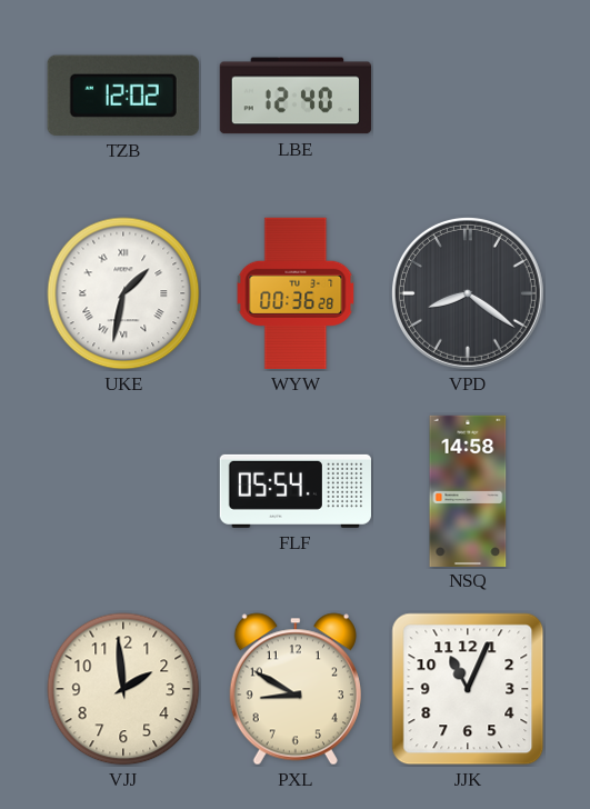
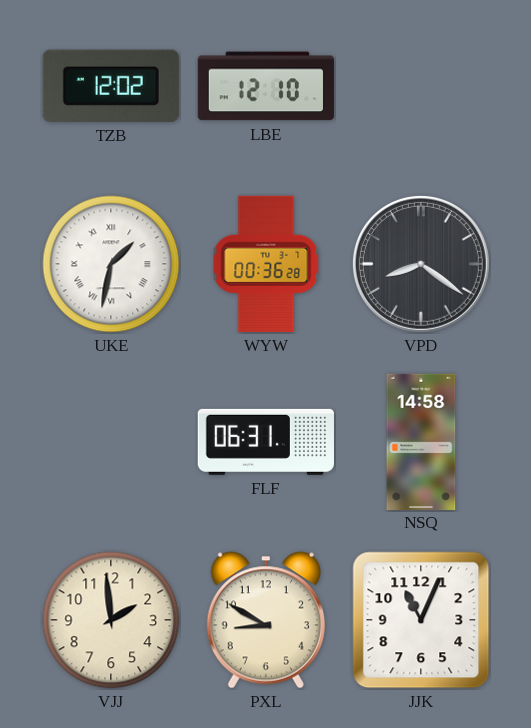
LBE: 12:40 -> 12:10
FLF: 05:54 -> 06:31
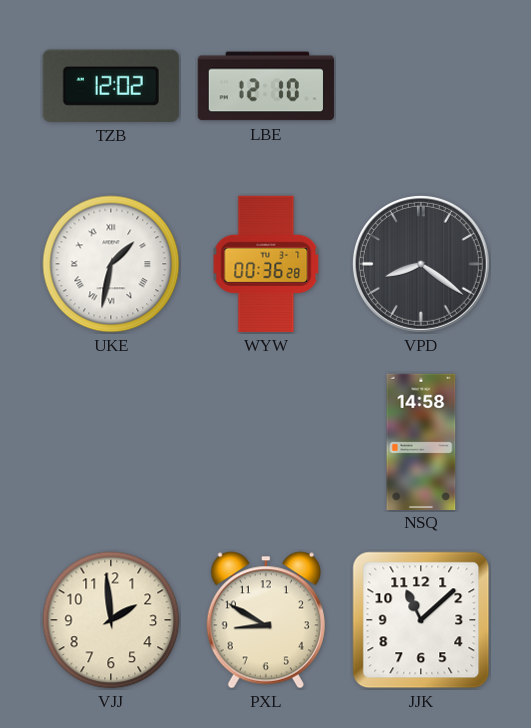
FLF: 06:31 -> none
JJK: 11:04 -> 11:08
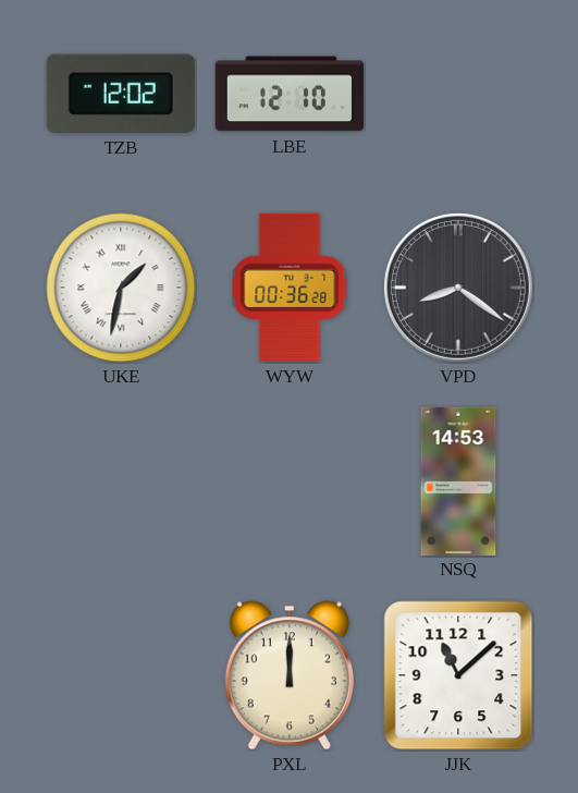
NSQ: 14:58 -> 14:53
VJJ: 1:59 -> none
PXL: 8:50 -> 12:00
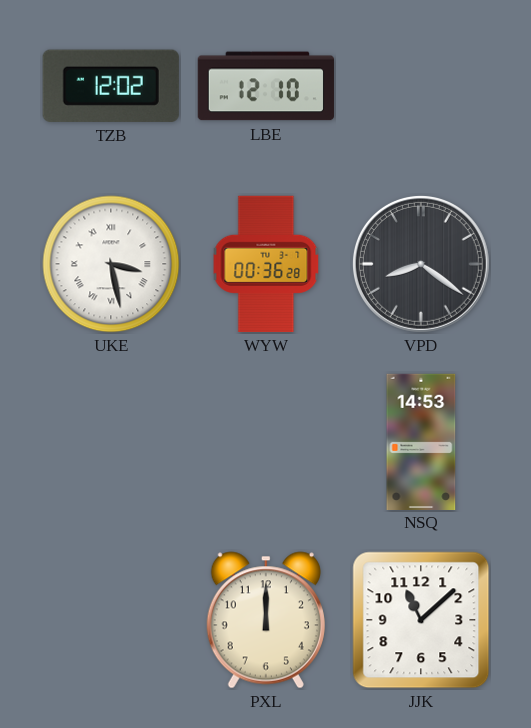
UKE: 1:32 -> 3:28
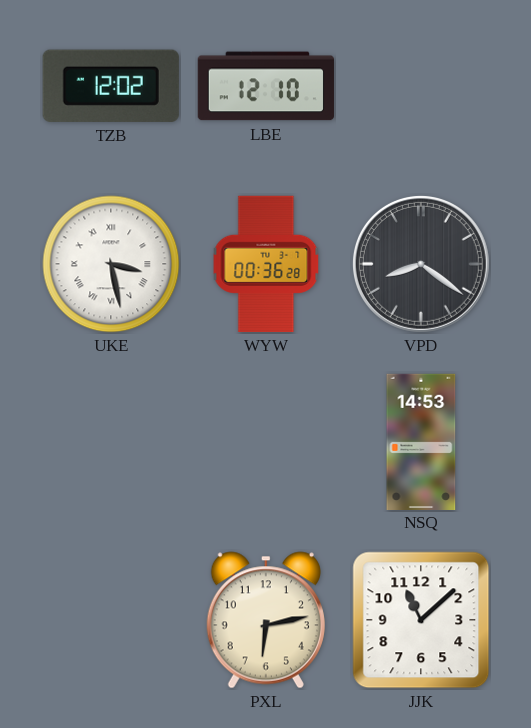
PXL: 12:00 -> 6:13
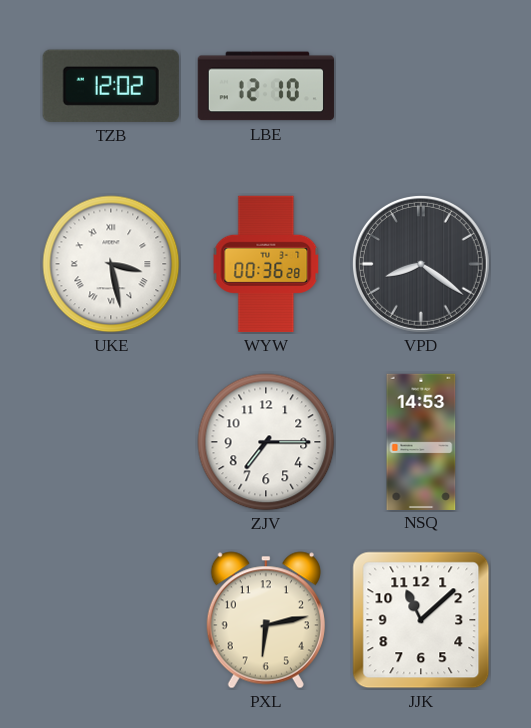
ZJV: none -> 7:15
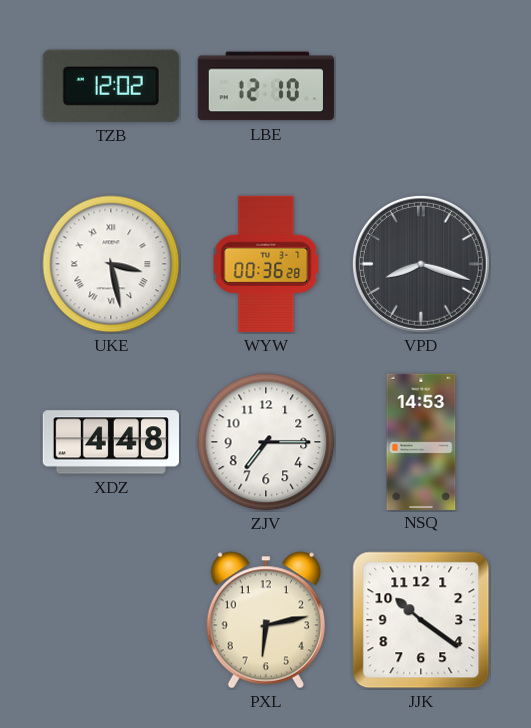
VPD: 8:21 -> 8:18
XDZ: none -> 4:48
JJK: 11:08 -> 10:21
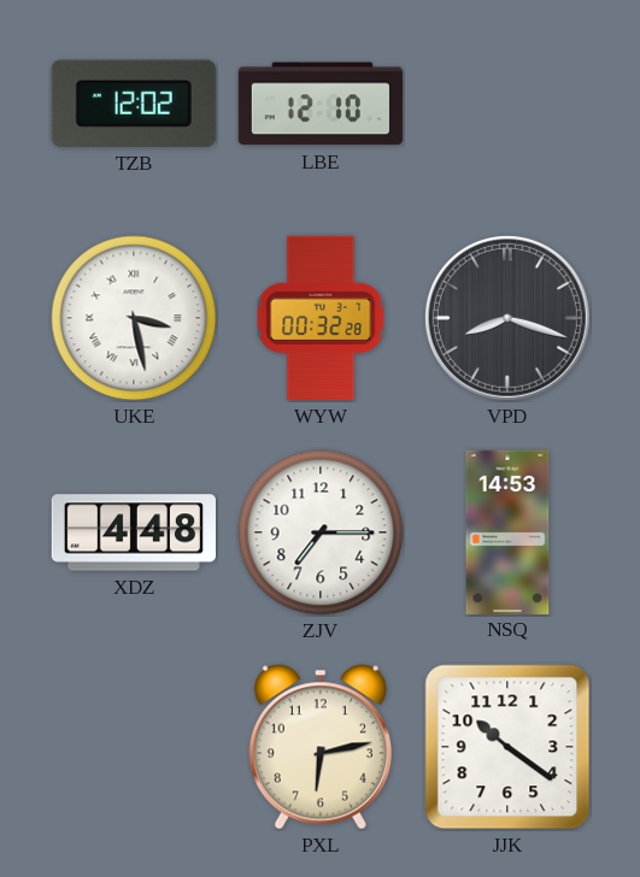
WYW: 00:36 -> 00:32
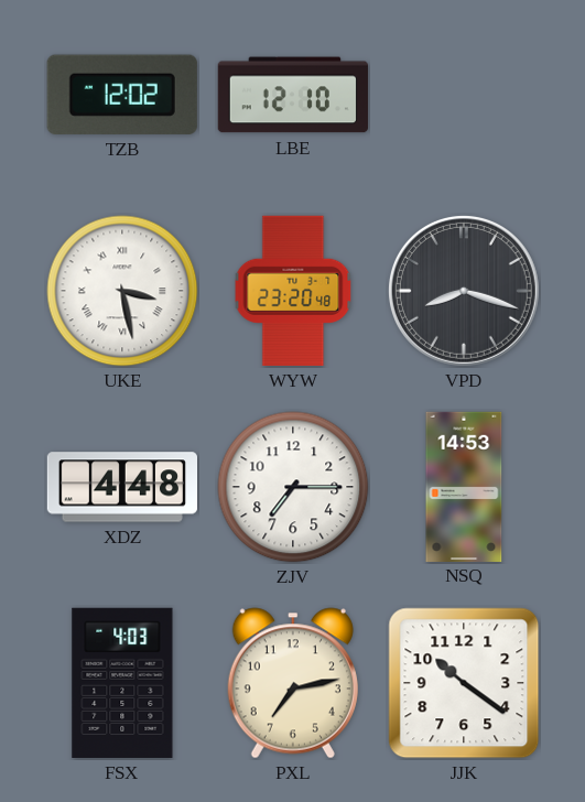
WYW: 00:32 -> 23:20
FSX: none -> 4:03
PXL: 6:13 -> 7:13
